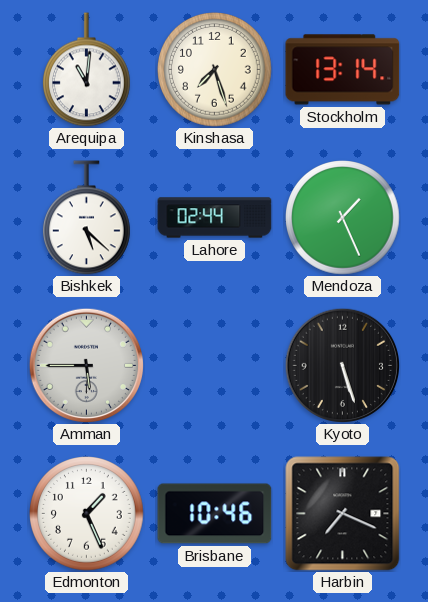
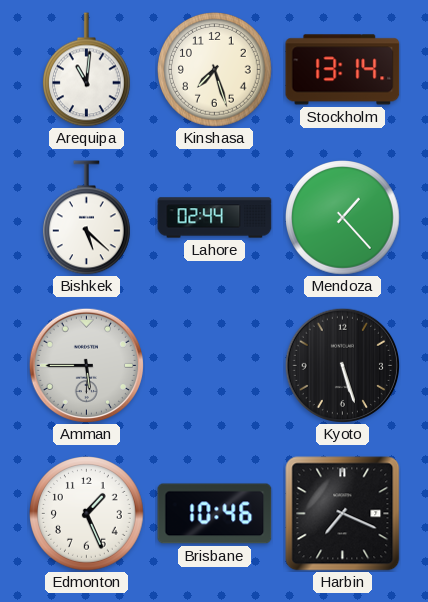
Mendoza: 1:26 -> 1:23
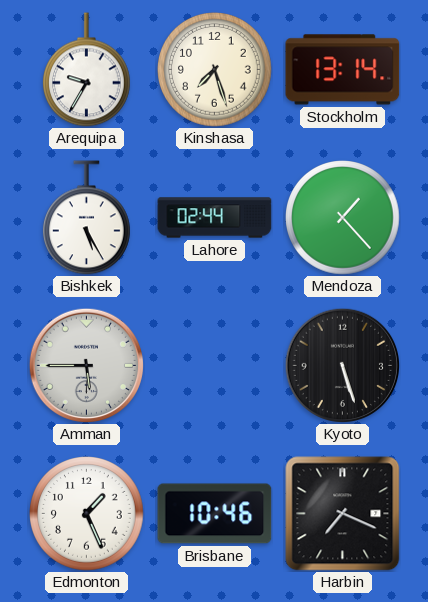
Arequipa: 11:01 -> 9:35
Bishkek: 5:22 -> 5:25
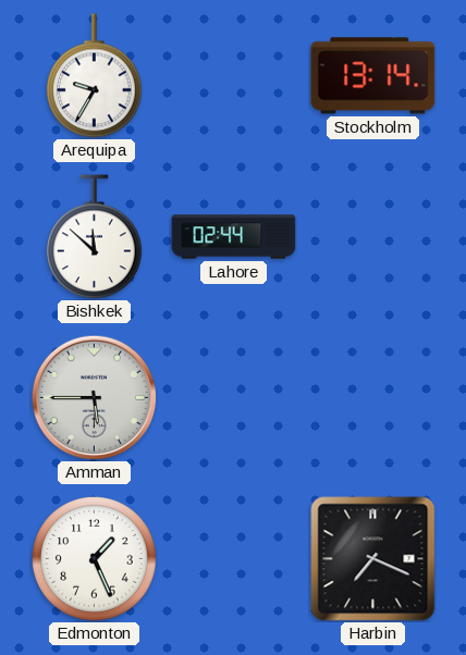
Kinshasa: 7:27 -> none
Bishkek: 5:25 -> 11:52
Mendoza: 1:23 -> none
Kyoto: 5:27 -> none
Brisbane: 10:46 -> none
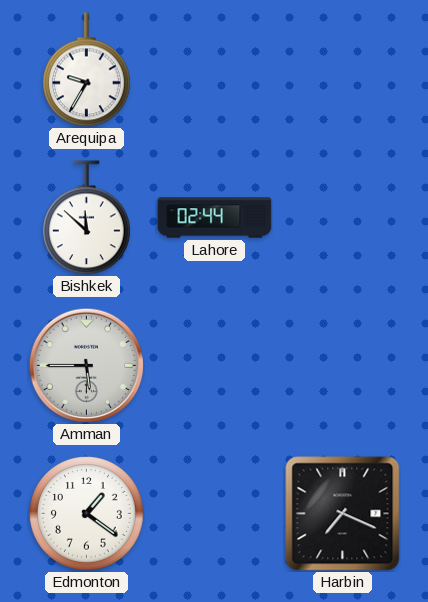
Stockholm: 13:14 -> none
Edmonton: 1:26 -> 1:21
